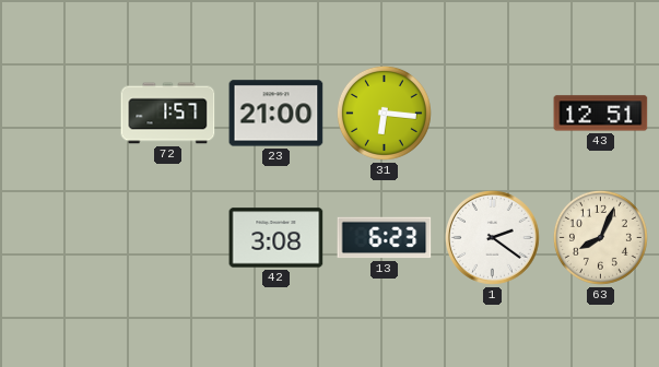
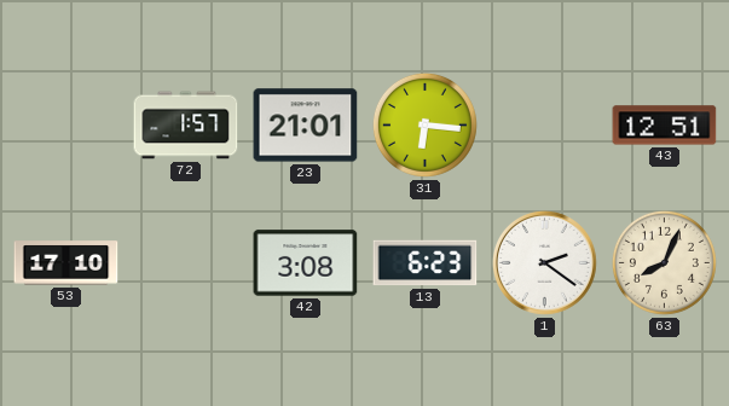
23: 21:00 -> 21:01
53: none -> 17:10
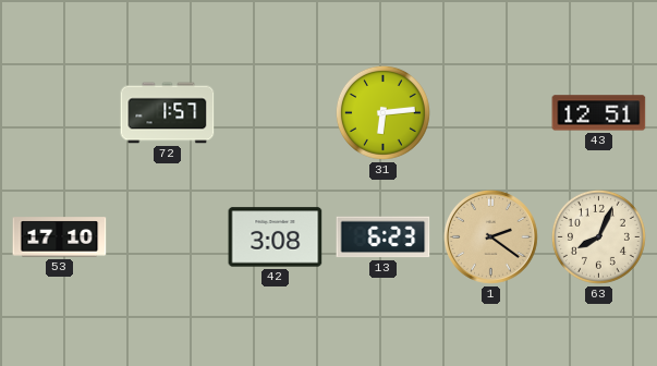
23: 21:01 -> none
31: 6:16 -> 6:14
1 dial: white -> champagne
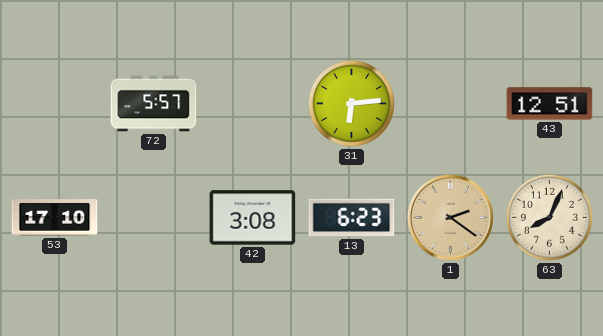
72: 1:57 -> 5:57
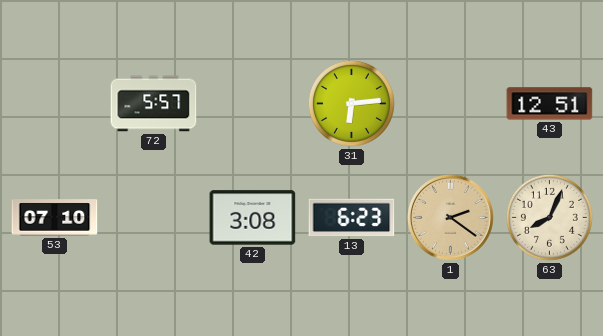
53: 17:10 -> 07:10
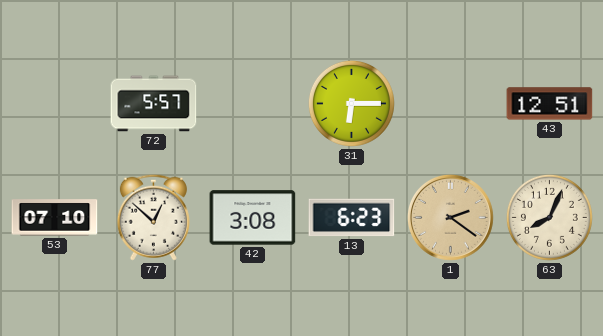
31: 6:14 -> 6:15
77: none -> 12:52
